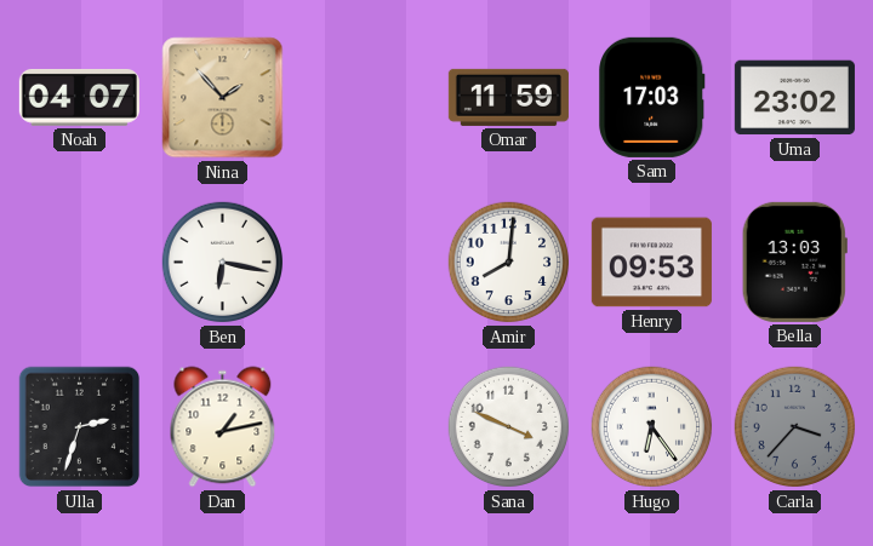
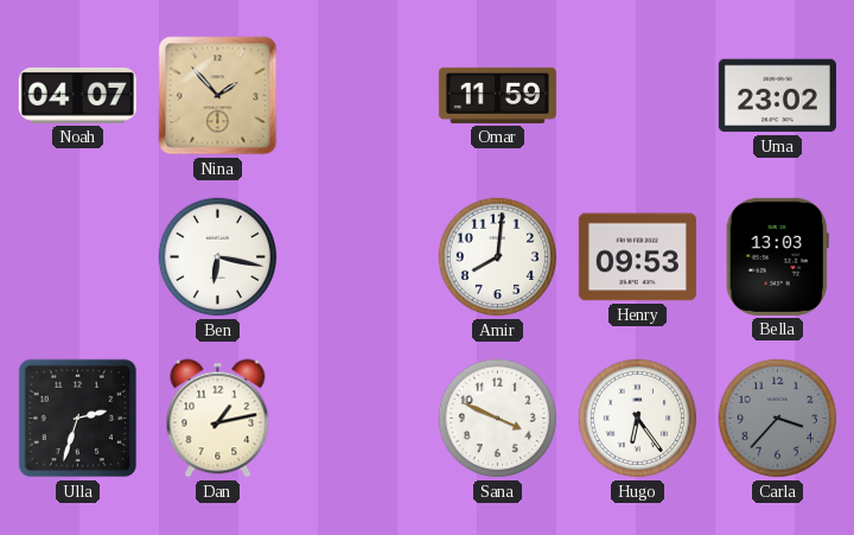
Sam: 17:03 -> none
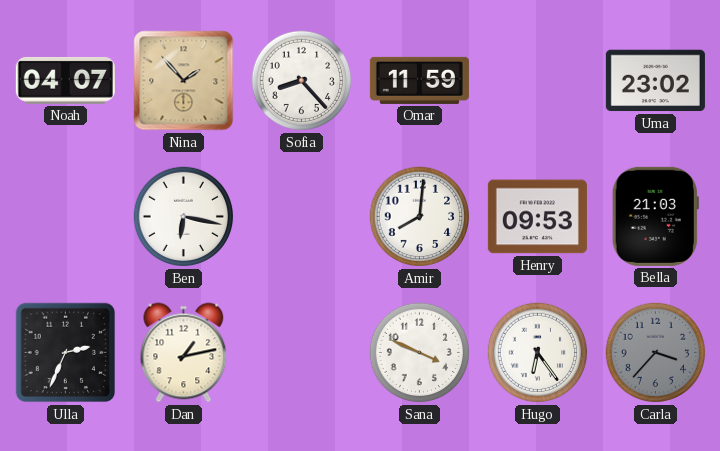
Sofia: none -> 8:23
Bella: 13:03 -> 21:03
Ulla: 2:33 -> 2:34
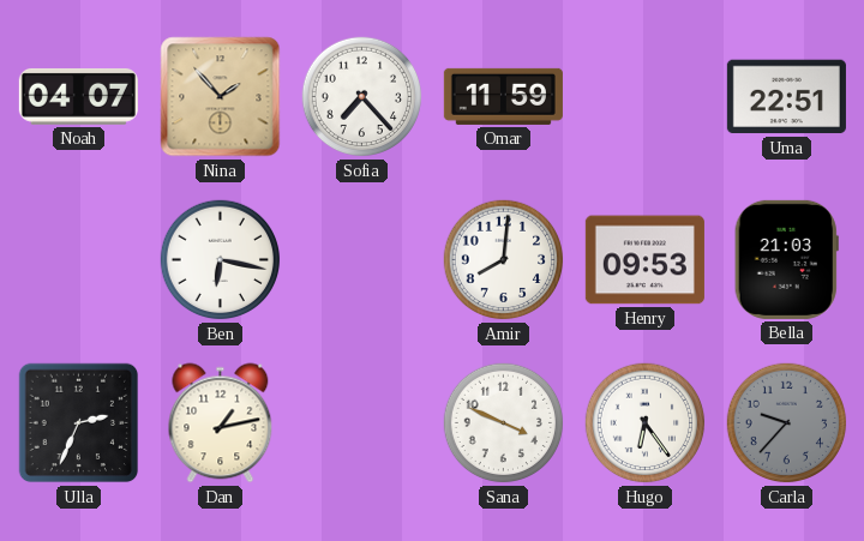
Sofia: 8:23 -> 7:23
Uma: 23:02 -> 22:51
Carla: 3:37 -> 9:37
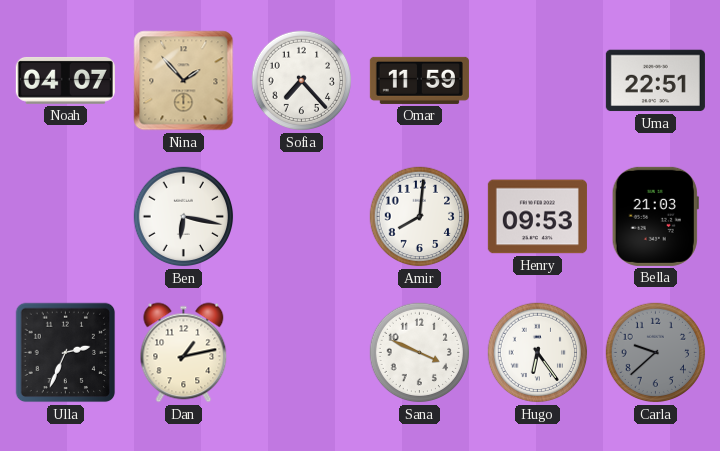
Carla: 9:37 -> 9:38
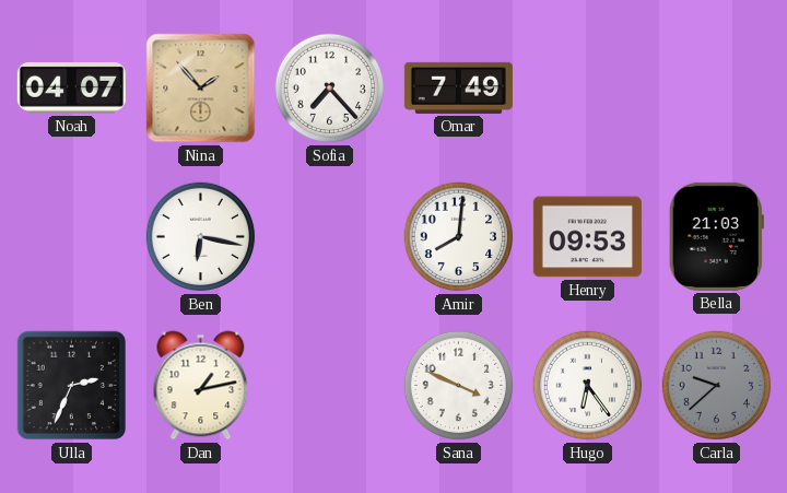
Omar: 11:59 -> 7:49
Uma: 22:51 -> none
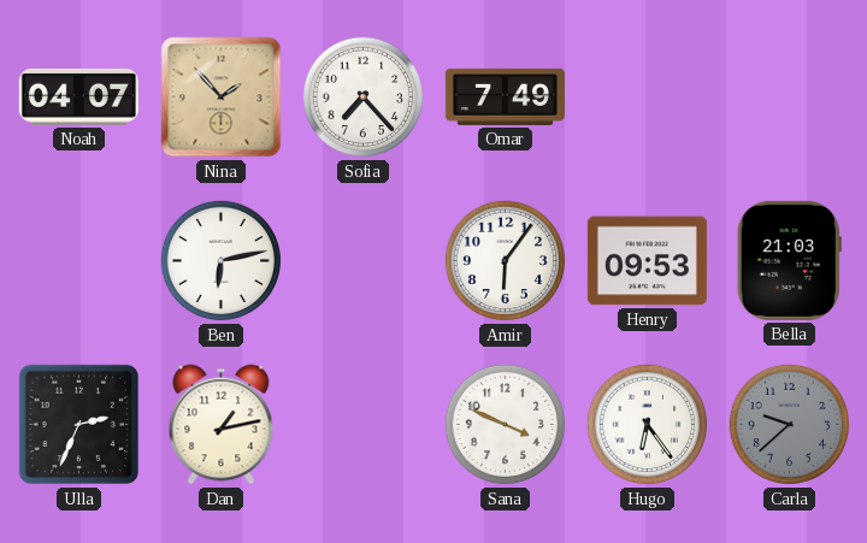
Ben: 6:17 -> 6:13
Amir: 8:01 -> 6:06
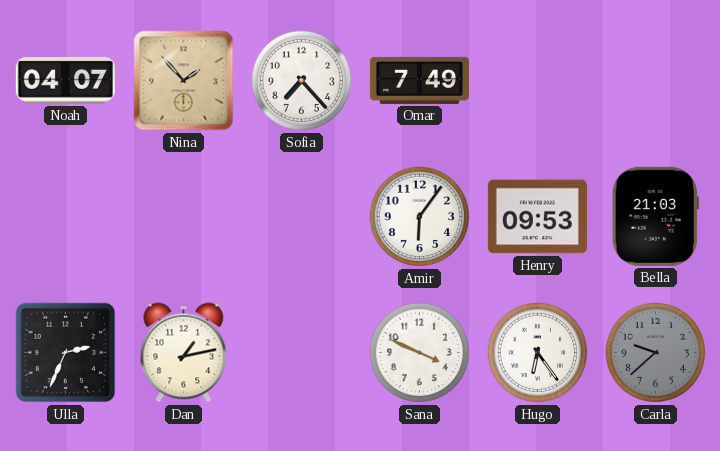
Ben: 6:13 -> none
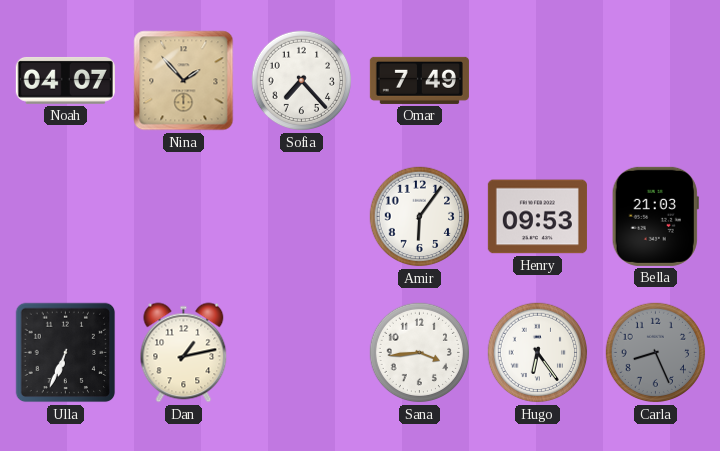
Ulla: 2:34 -> 6:34
Sana: 3:49 -> 3:44
Carla: 9:38 -> 8:26
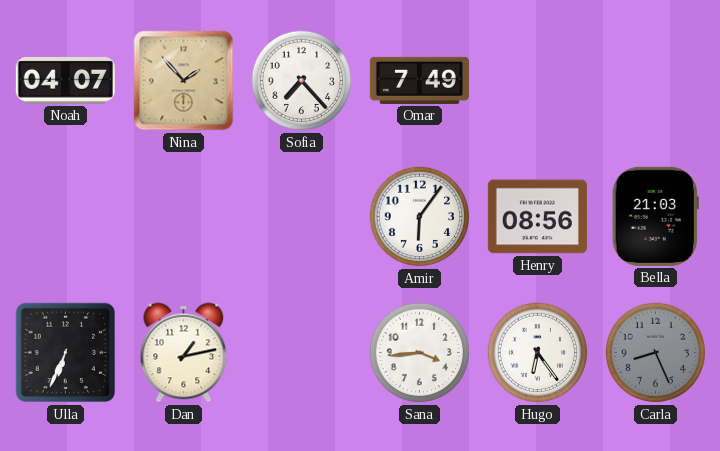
Henry: 09:53 -> 08:56
